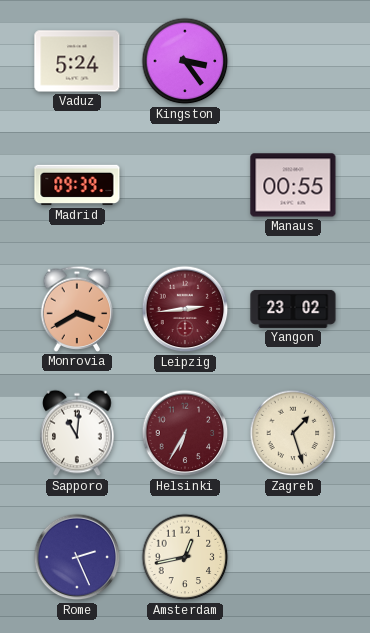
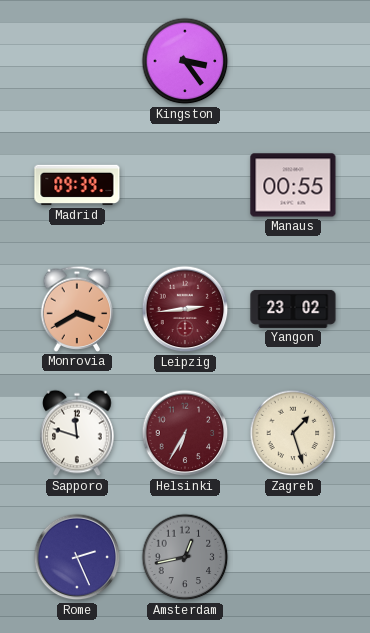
Vaduz: 5:24 -> none
Sapporo: 11:01 -> 11:48
Amsterdam dial: cream -> grey
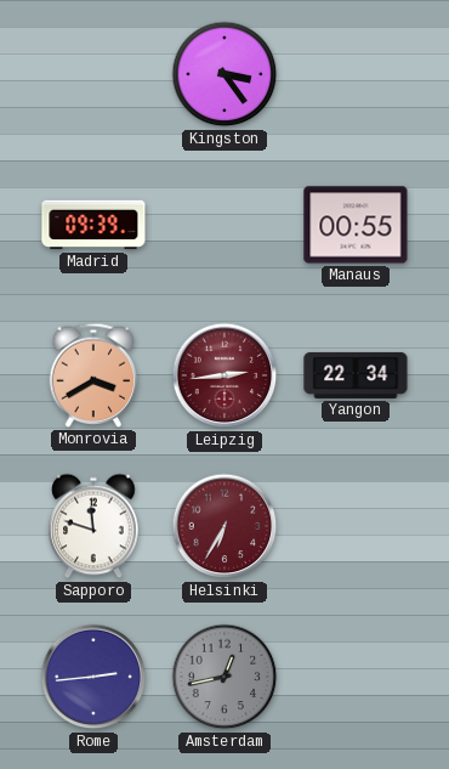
Yangon: 23:02 -> 22:34
Zagreb: 1:27 -> none
Rome: 2:26 -> 2:44
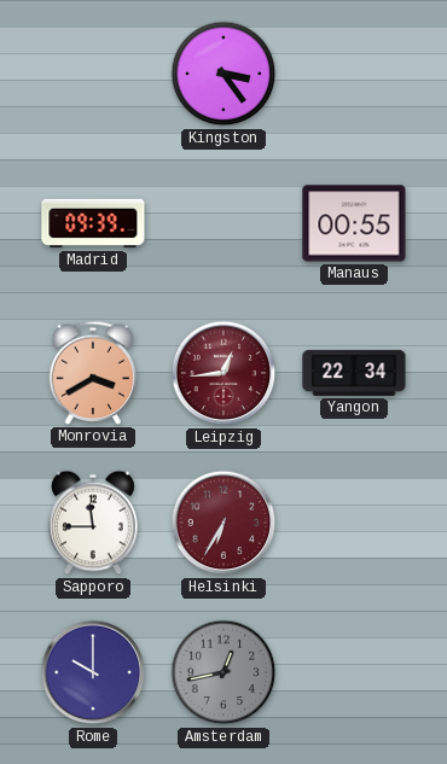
Leipzig: 2:44 -> 12:44
Sapporo: 11:48 -> 11:45
Rome: 2:44 -> 10:00
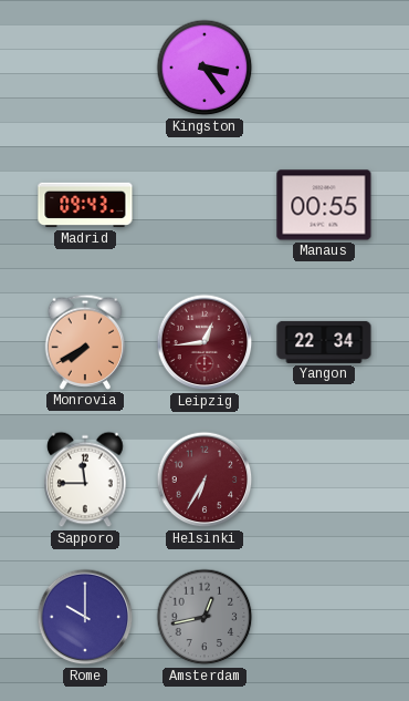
Madrid: 09:39 -> 09:43
Monrovia: 3:40 -> 7:40
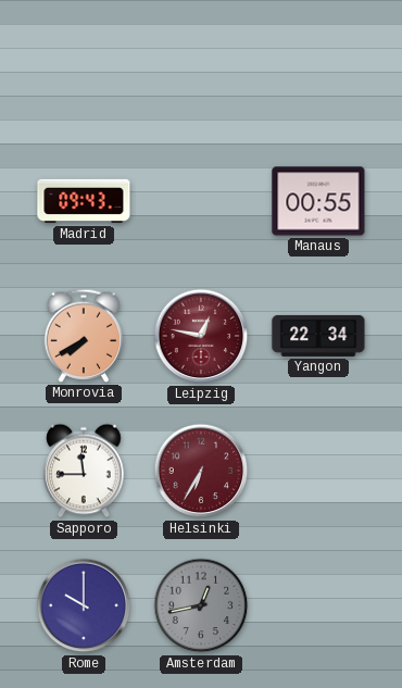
Kingston: 3:24 -> none
Leipzig: 12:44 -> 12:47
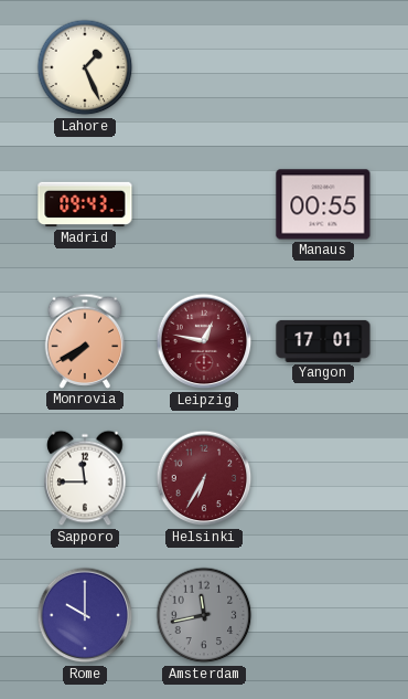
Lahore: none -> 1:26
Yangon: 22:34 -> 17:01
Amsterdam: 12:43 -> 11:43
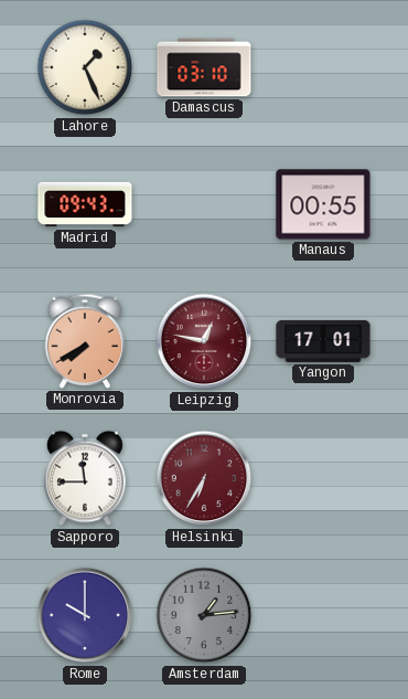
Damascus: none -> 03:10
Amsterdam: 11:43 -> 1:14
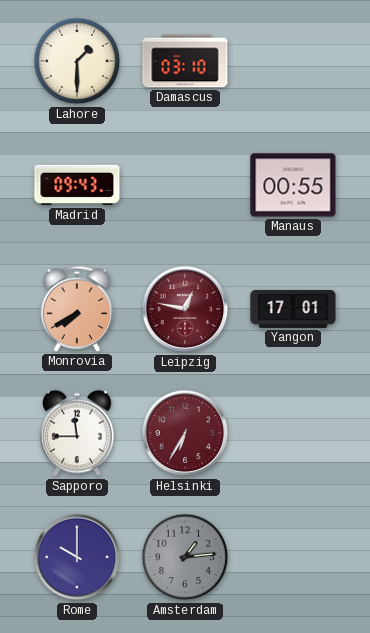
Lahore: 1:26 -> 1:30
